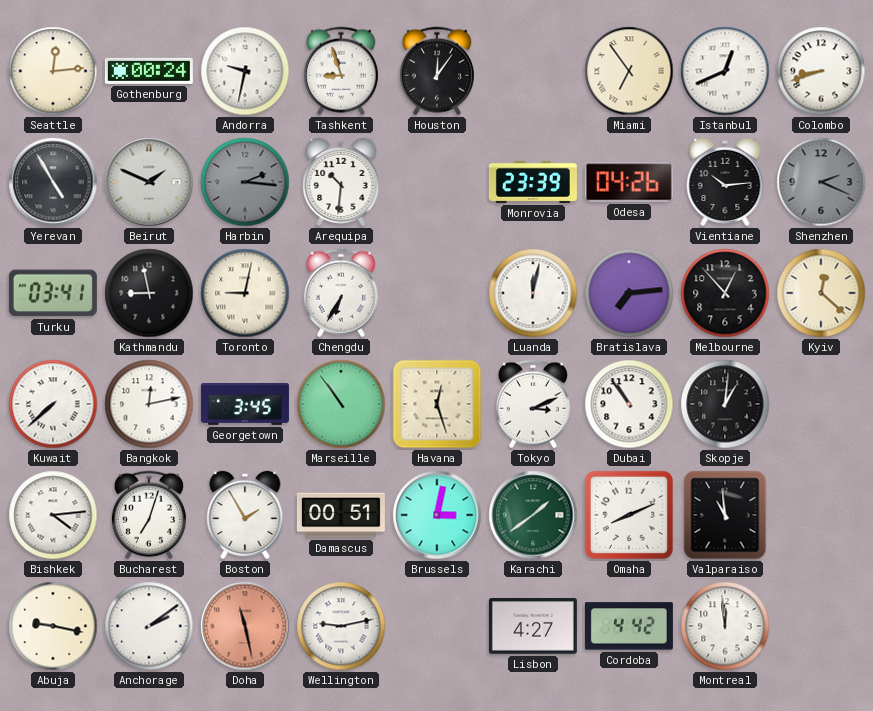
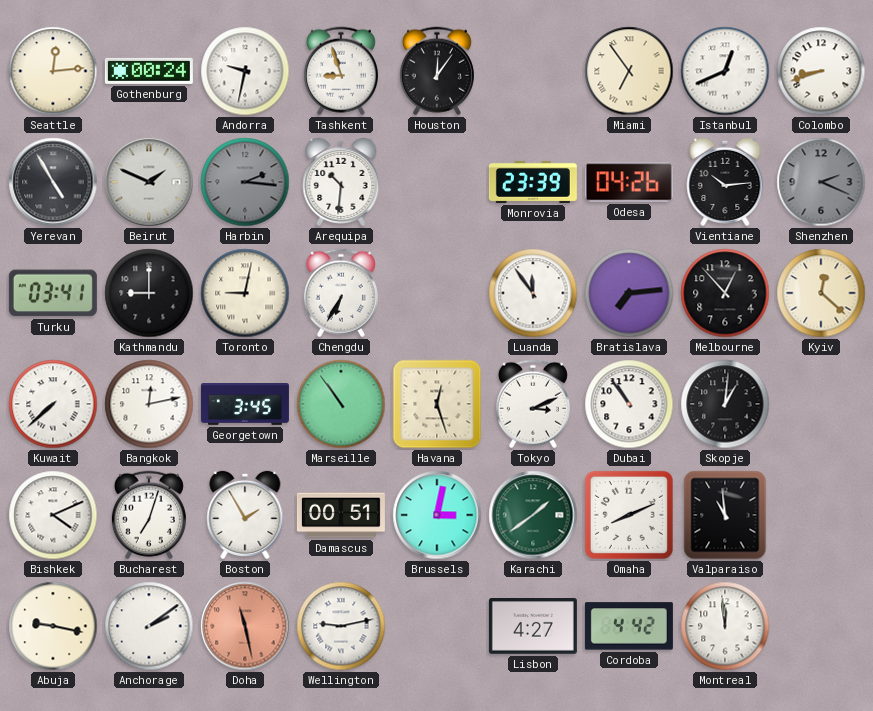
Kathmandu: 8:58 -> 9:00
Luanda: 12:02 -> 11:54
Bishkek: 4:14 -> 4:11
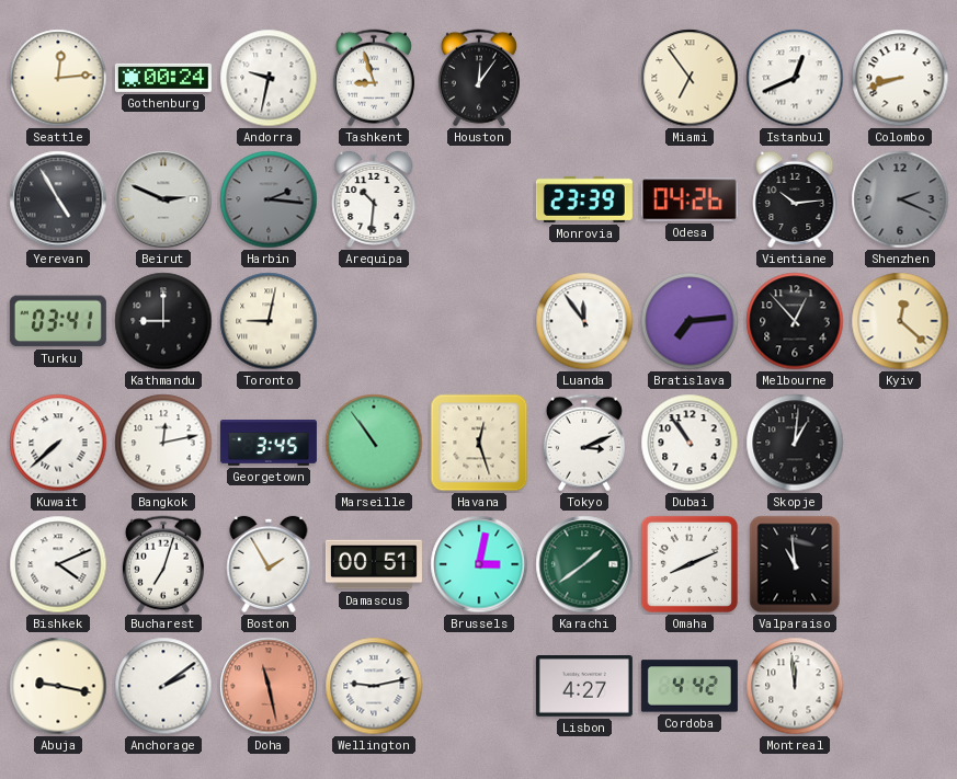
Beirut: 1:49 -> 2:49
Chengdu: 6:35 -> none
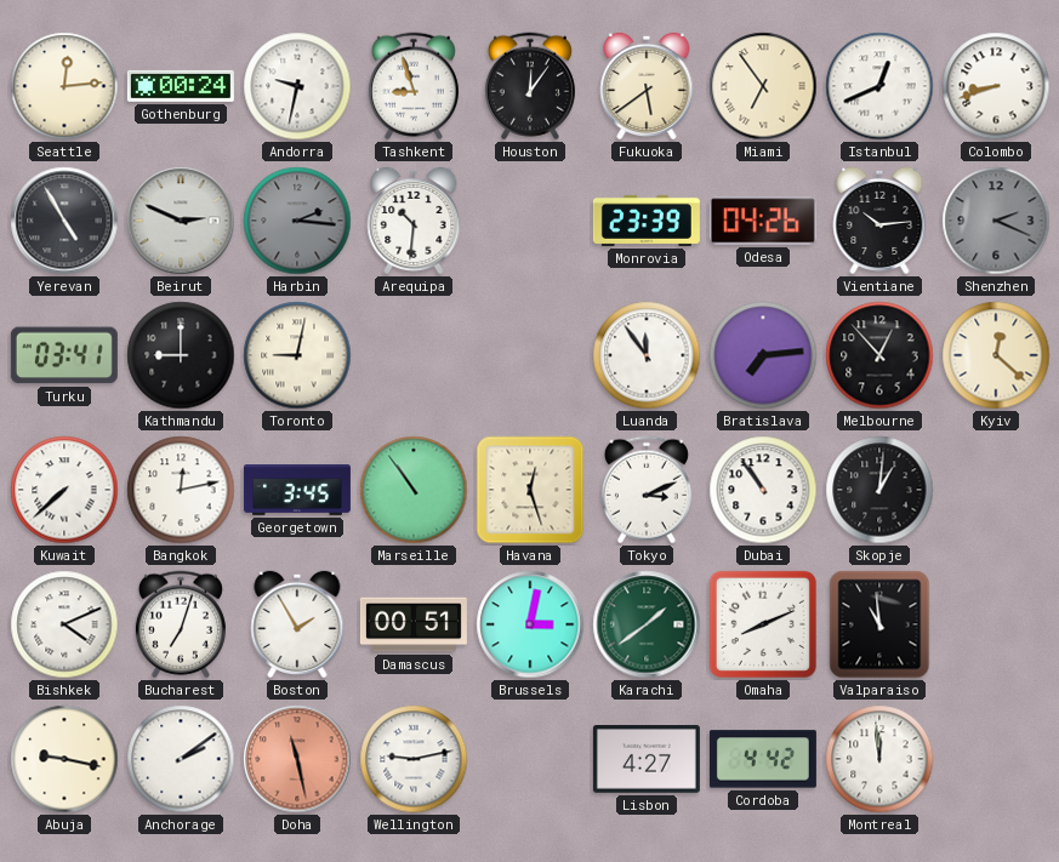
Fukuoka: none -> 5:39
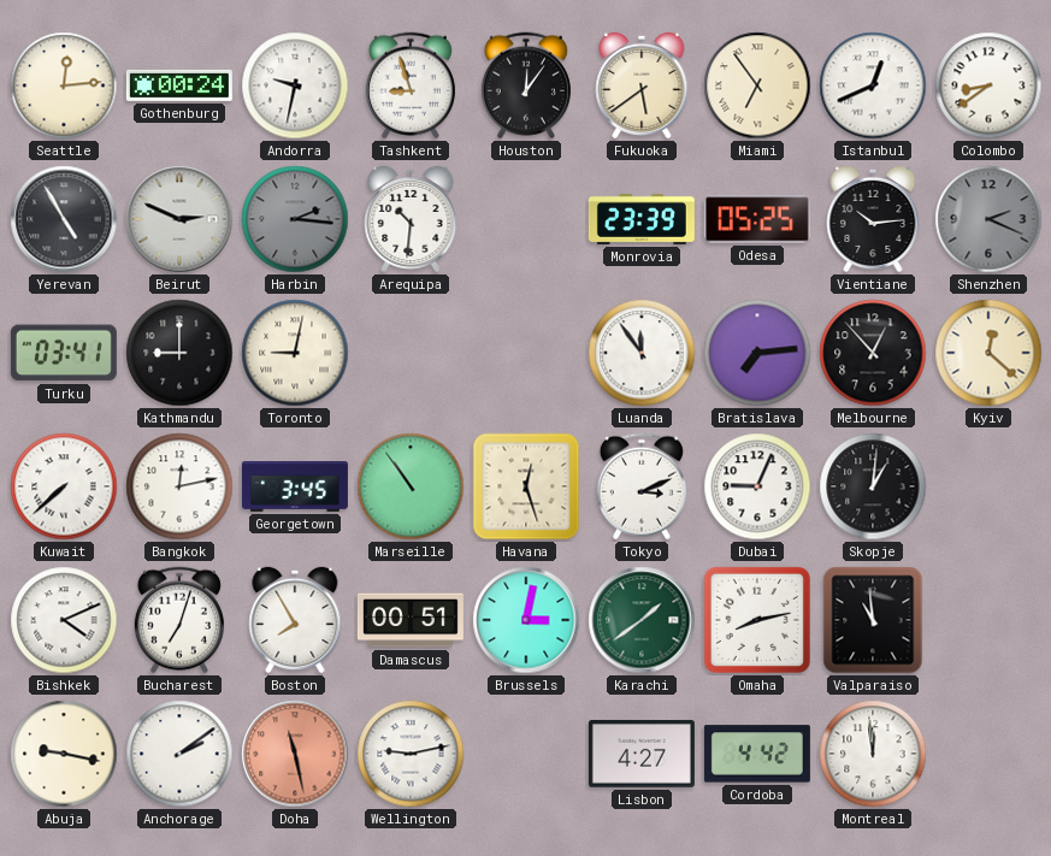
Colombo: 8:42 -> 8:39
Odesa: 04:26 -> 05:25
Dubai: 10:54 -> 9:04
Boston: 1:55 -> 7:55
Omaha: 8:11 -> 8:13
